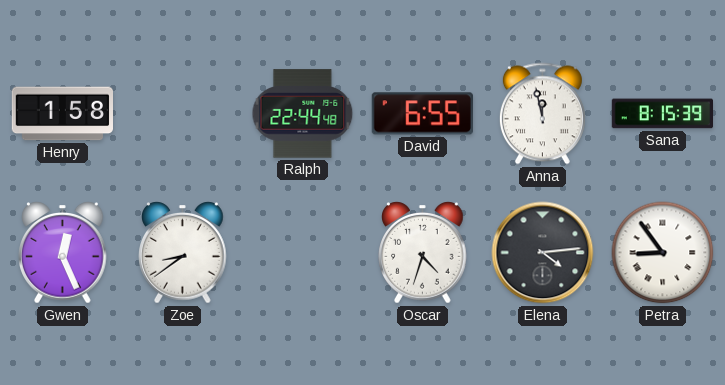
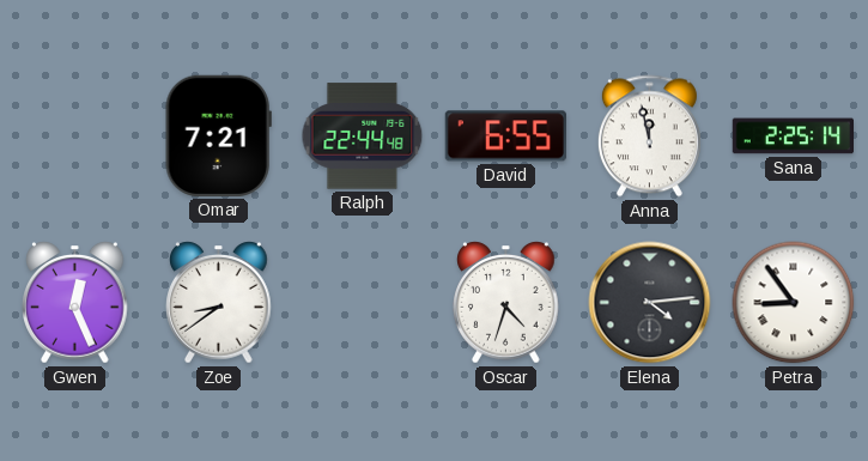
Henry: 1:58 -> none
Omar: none -> 7:21
Sana: 8:15 -> 2:25
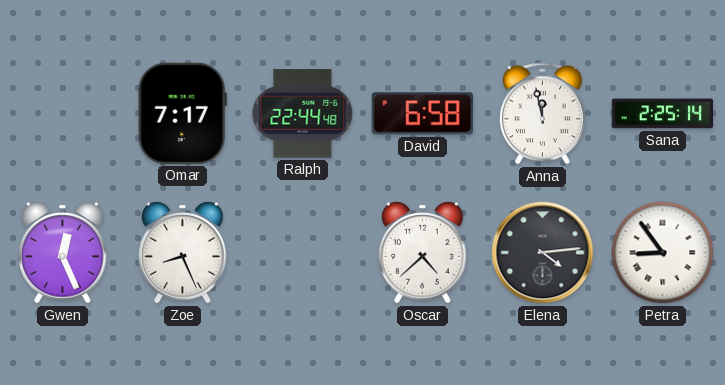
Omar: 7:21 -> 7:17
David: 6:55 -> 6:58
Zoe: 8:39 -> 8:26
Oscar: 4:33 -> 4:38
